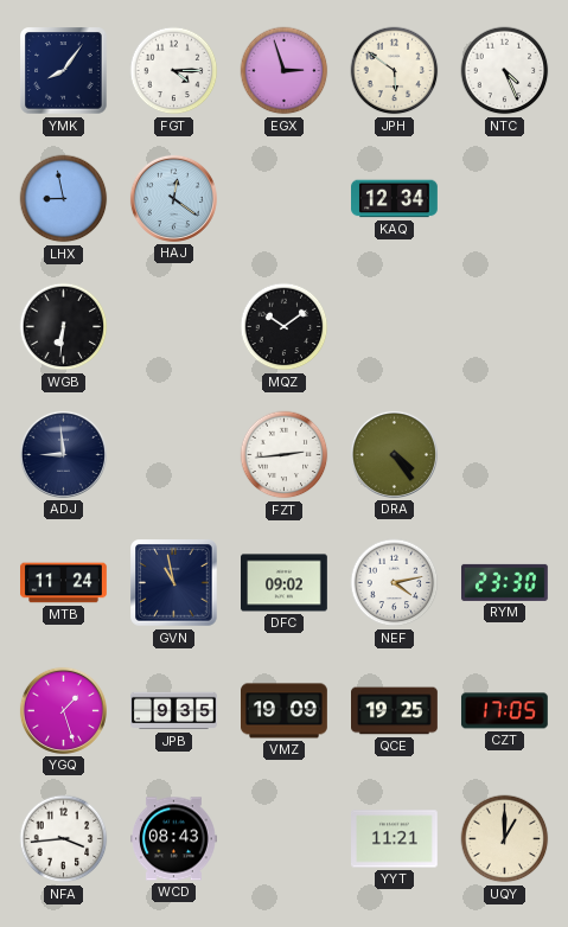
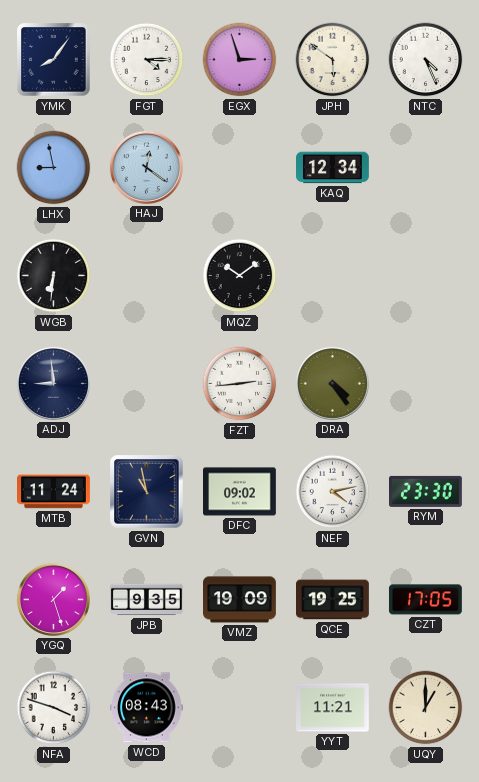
NFA: 3:44 -> 3:48
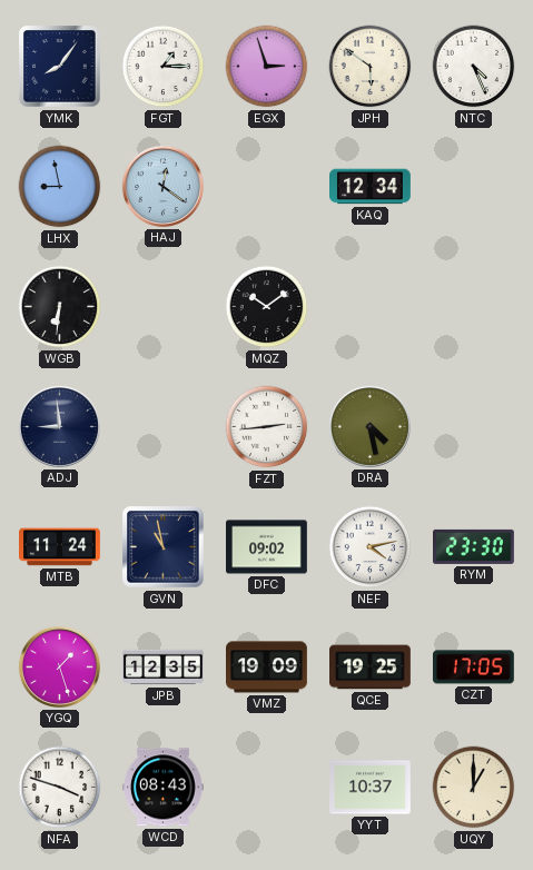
FGT: 4:15 -> 1:15
DRA: 4:24 -> 4:28
JPB: 9:35 -> 12:35
YYT: 11:21 -> 10:37
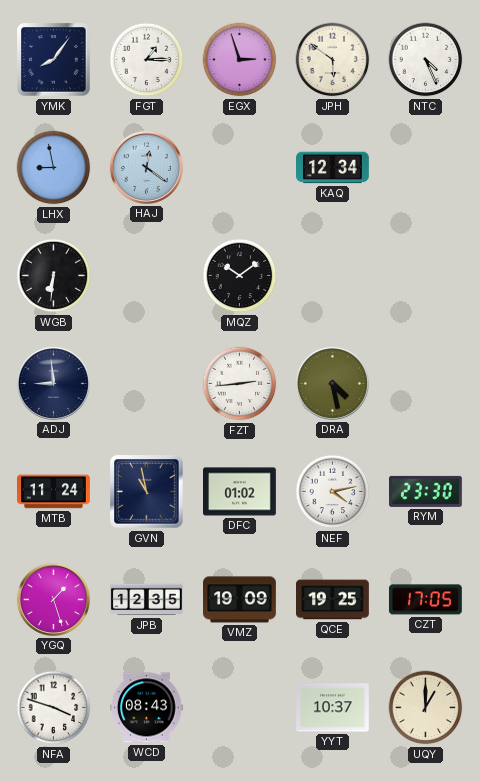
DFC: 09:02 -> 01:02
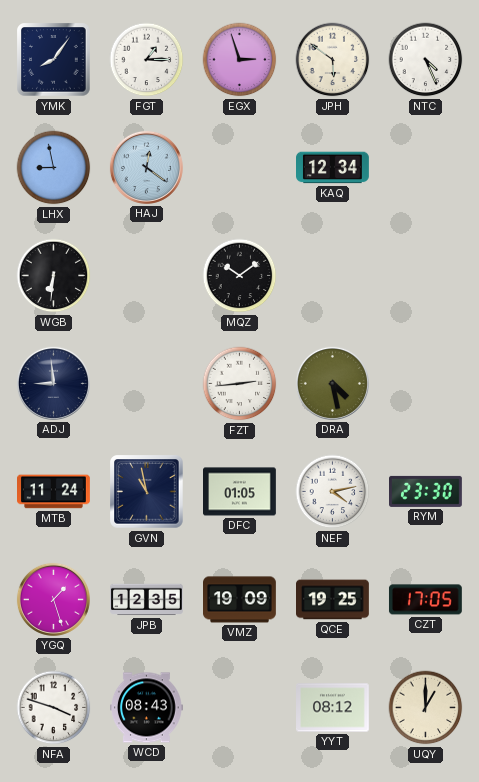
DFC: 01:02 -> 01:05
YYT: 10:37 -> 08:12
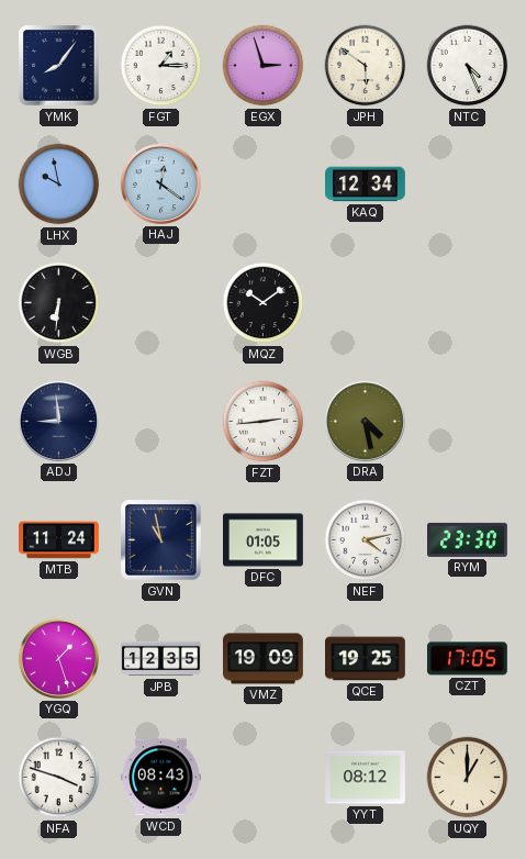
LHX: 8:58 -> 9:58
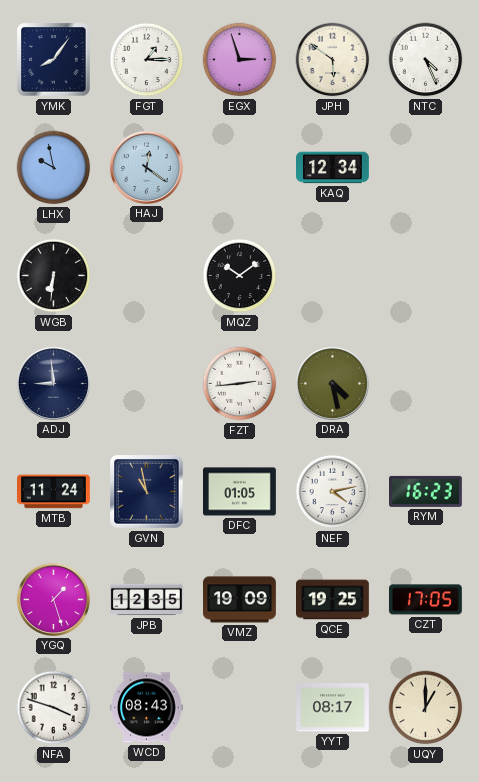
RYM: 23:30 -> 16:23
YYT: 08:12 -> 08:17
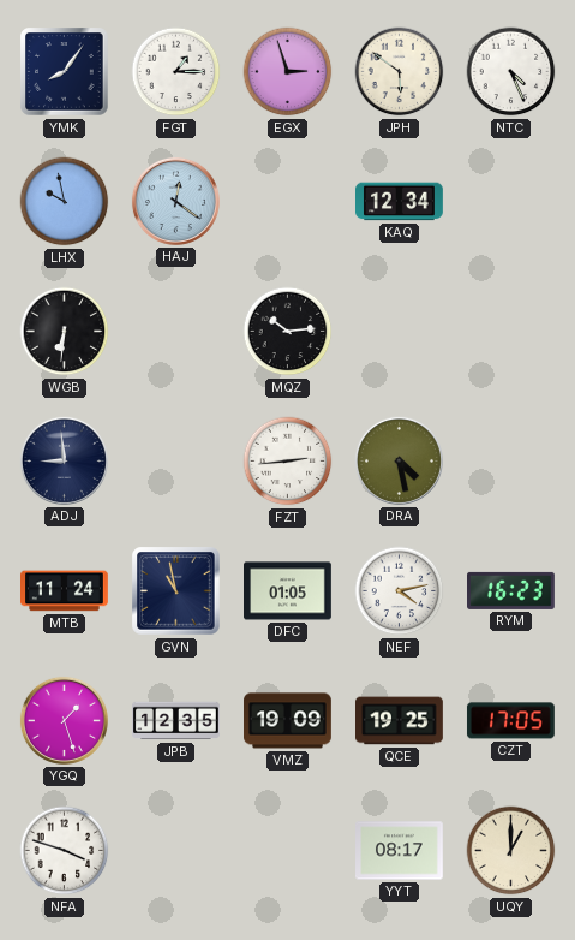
MQZ: 10:09 -> 10:14
WCD: 08:43 -> none
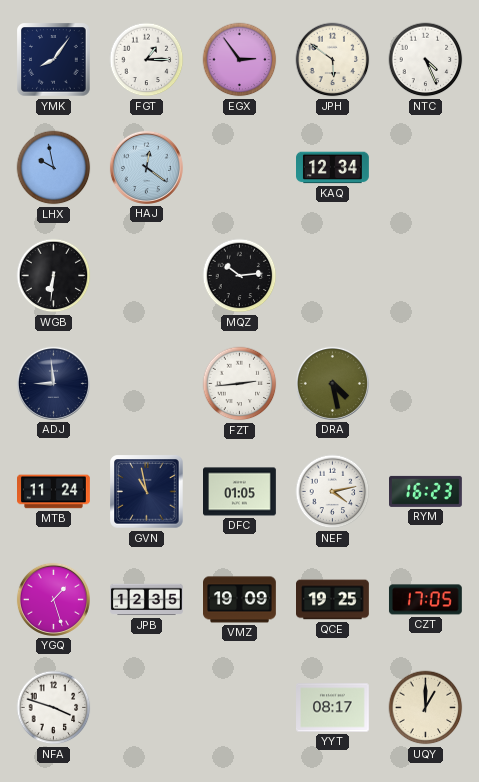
EGX: 2:57 -> 2:54
